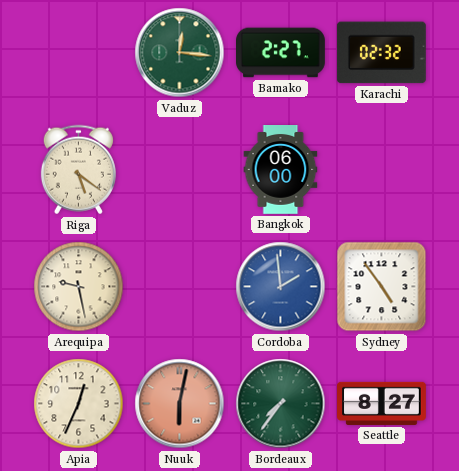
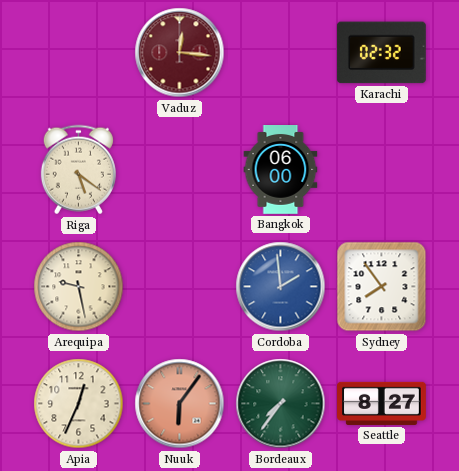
Vaduz dial: green -> burgundy
Bamako: 2:27 -> none
Sydney: 4:54 -> 7:54
Nuuk: 6:02 -> 6:06
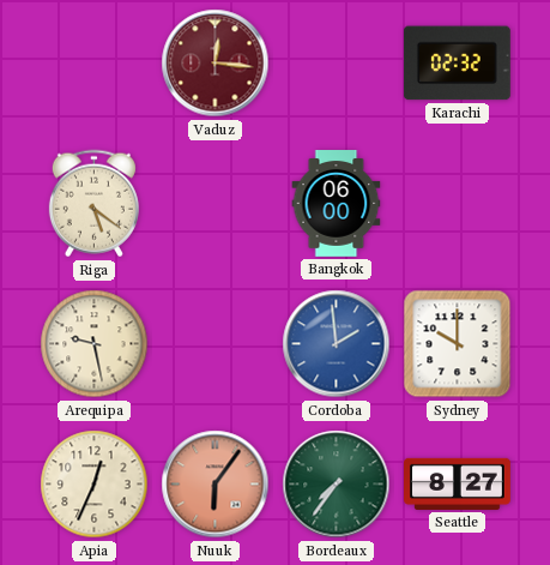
Sydney: 7:54 -> 10:00
